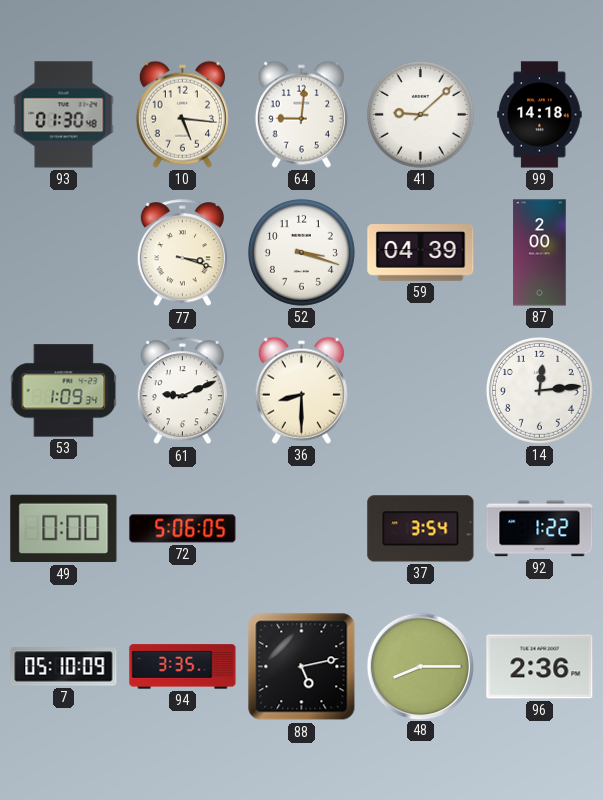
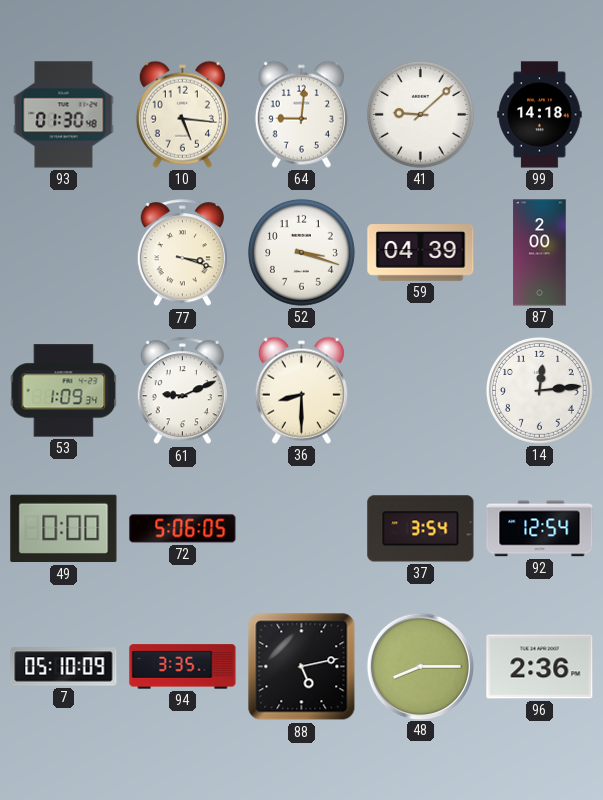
92: 1:22 -> 12:54
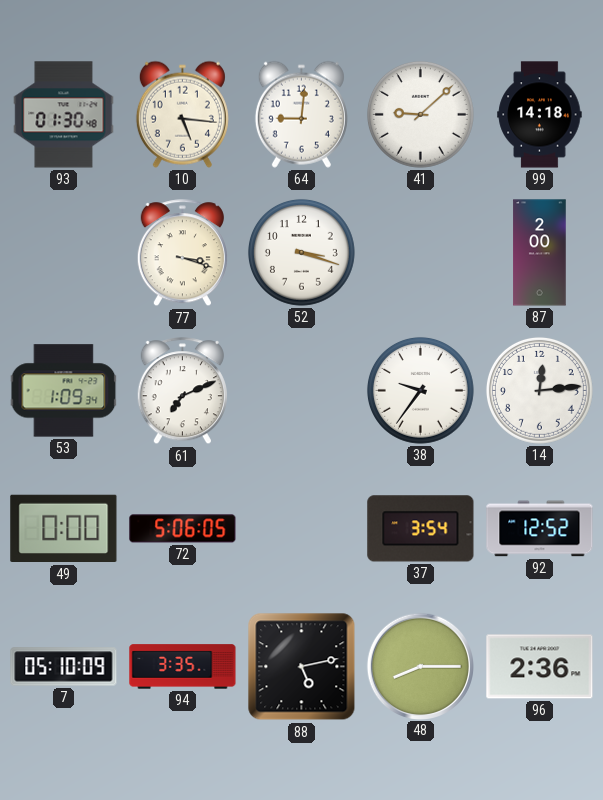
59: 04:39 -> none
61: 9:11 -> 7:11
36: 8:30 -> none
38: none -> 9:36
92: 12:54 -> 12:52
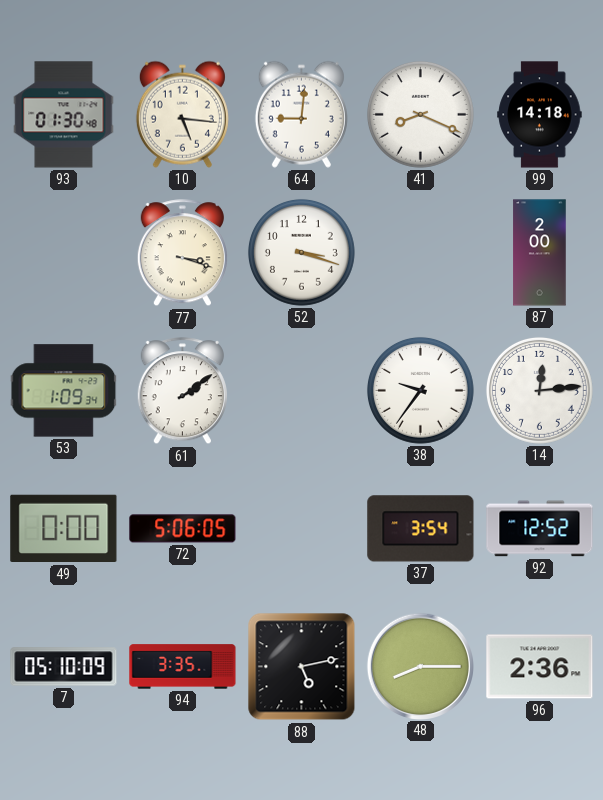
41: 9:08 -> 8:19
61: 7:11 -> 2:09
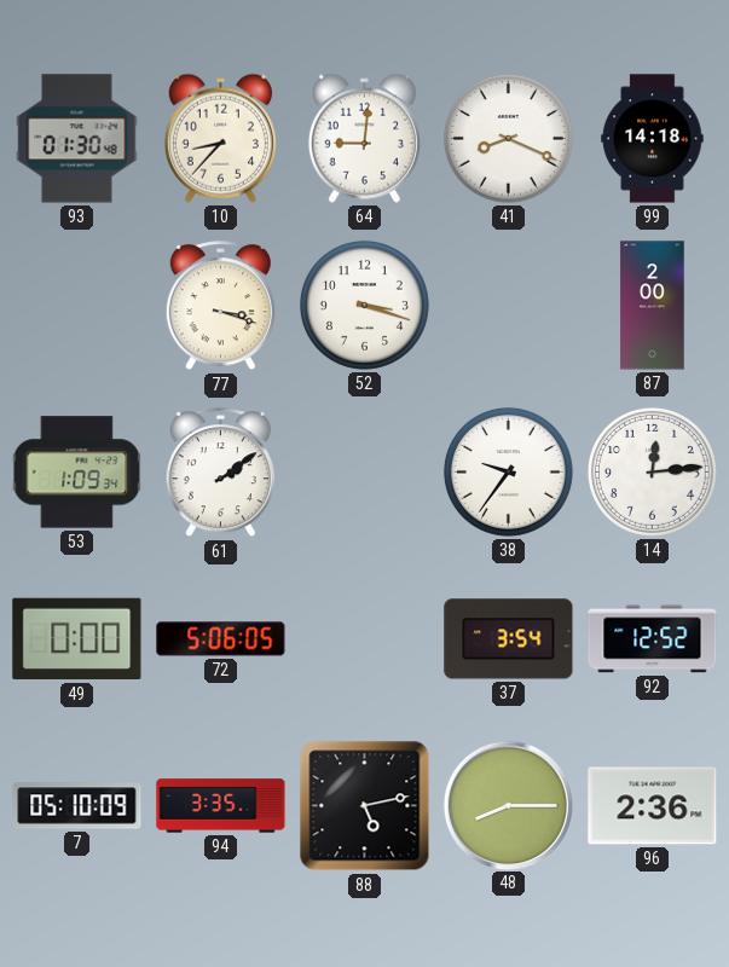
10: 5:16 -> 8:37
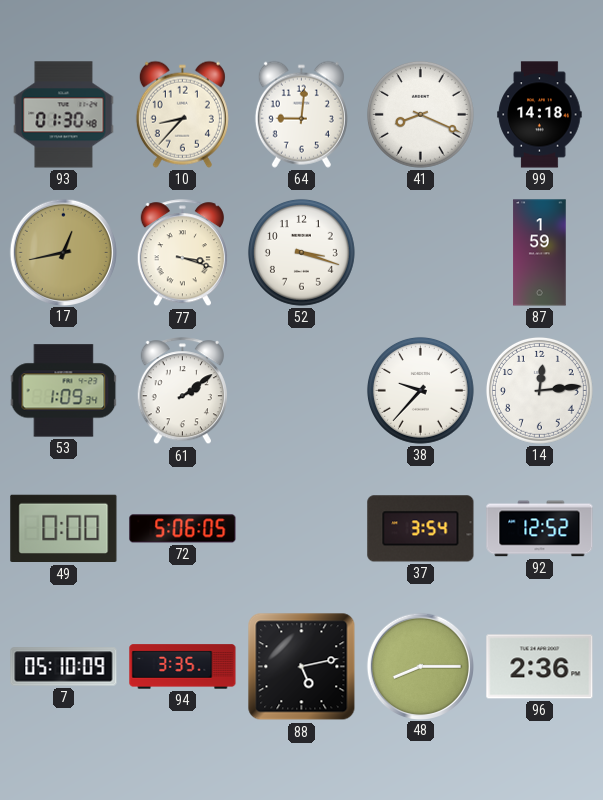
17: none -> 12:43
87: 2:00 -> 1:59
38: 9:36 -> 9:37
